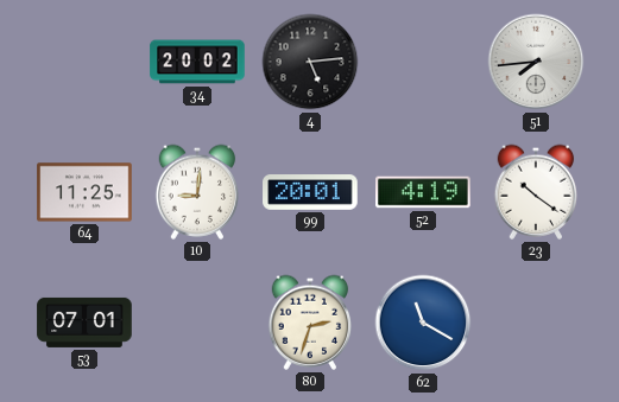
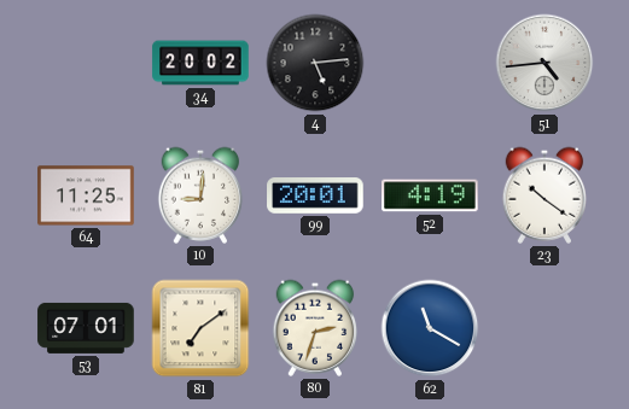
51: 7:44 -> 4:44
81: none -> 7:09
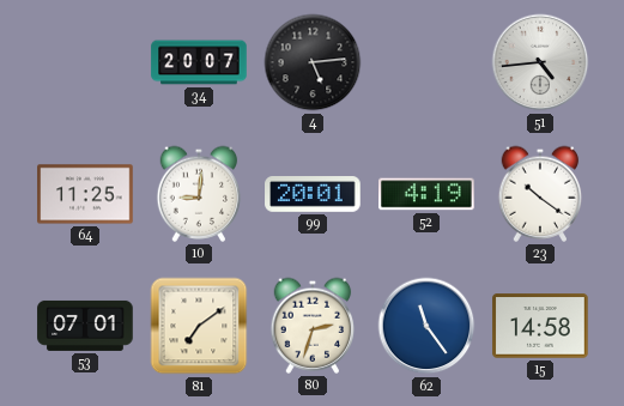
34: 20:02 -> 20:07
62: 11:20 -> 11:24
15: none -> 14:58
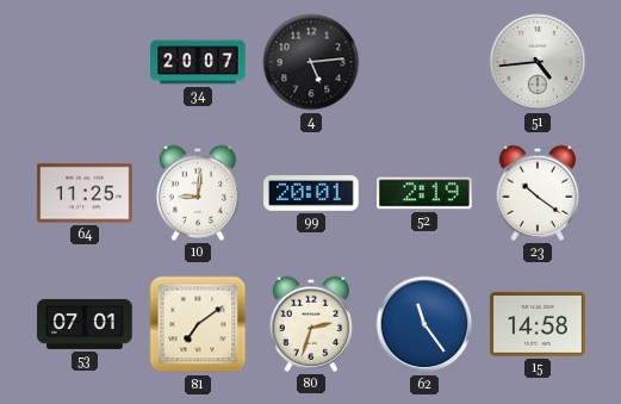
52: 4:19 -> 2:19
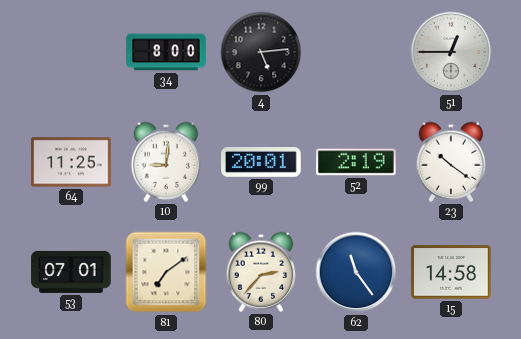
34: 20:07 -> 8:00
51: 4:44 -> 12:45
80: 2:33 -> 2:37
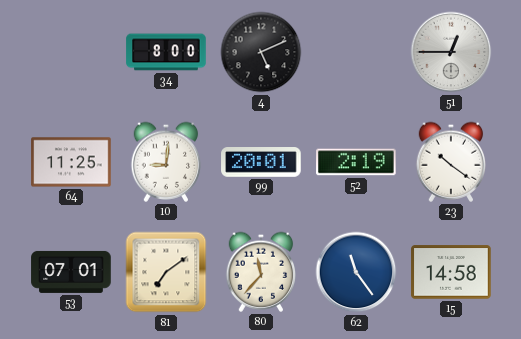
4: 5:14 -> 5:11
80: 2:37 -> 11:37
